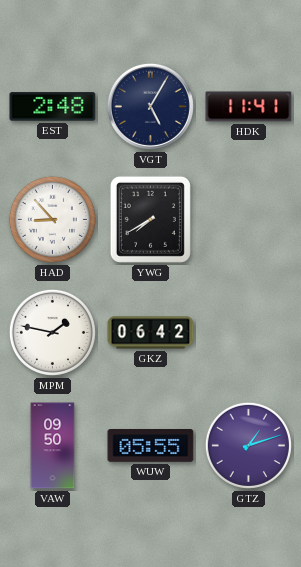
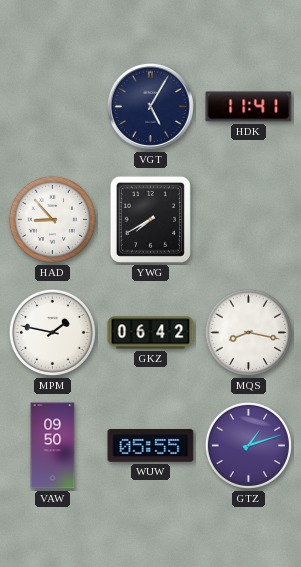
EST: 2:48 -> none
MQS: none -> 8:17
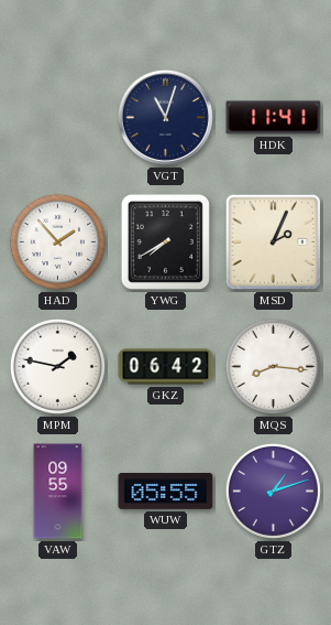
VGT: 5:05 -> 11:03
HAD: 8:53 -> 1:53
MSD: none -> 2:04
MQS: 8:17 -> 8:16
VAW: 09:50 -> 09:55
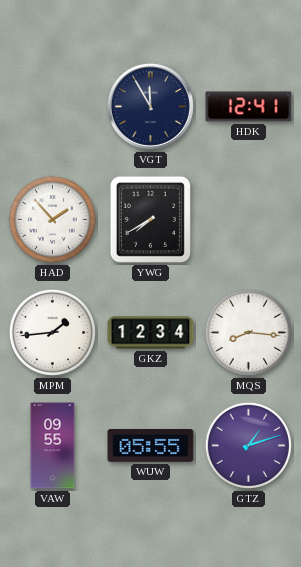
VGT: 11:03 -> 11:55
HDK: 11:41 -> 12:41
MSD: 2:04 -> none
MPM: 1:47 -> 1:44
GKZ: 06:42 -> 12:34
